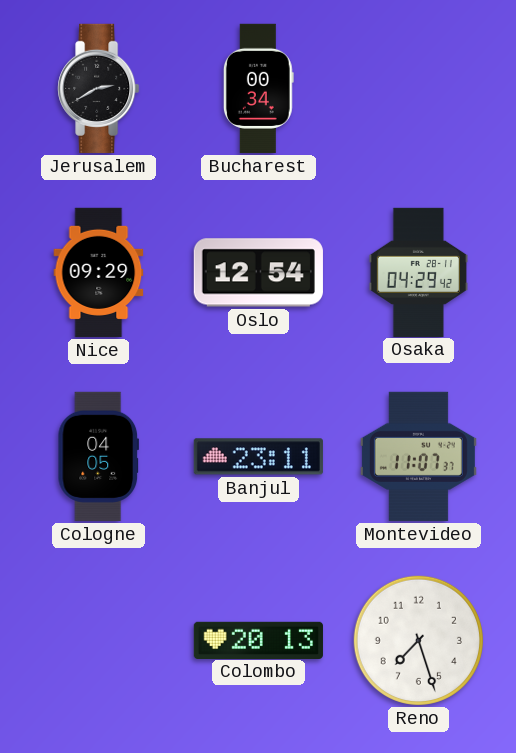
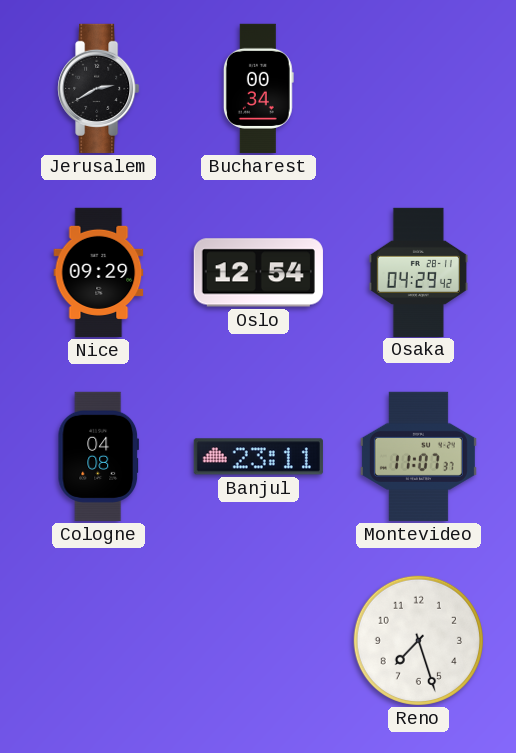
Cologne: 04:05 -> 04:08
Colombo: 20:13 -> none
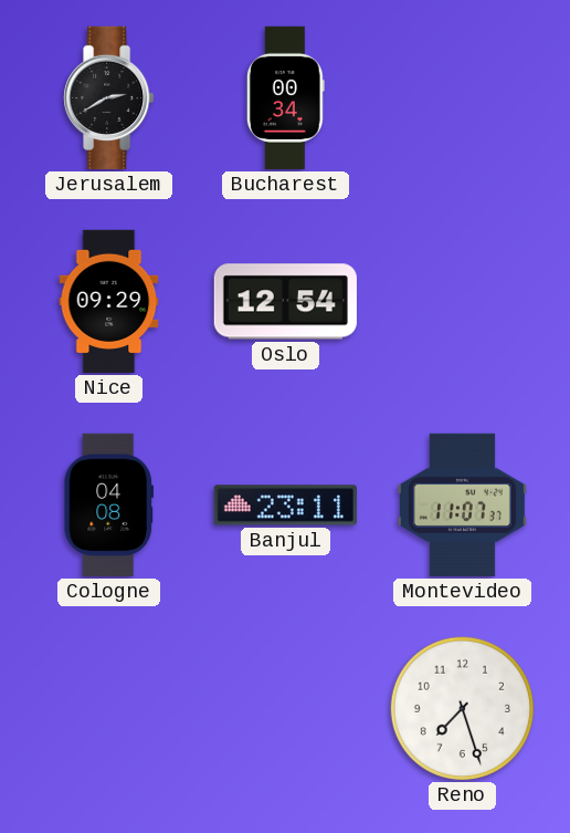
Osaka: 04:29 -> none
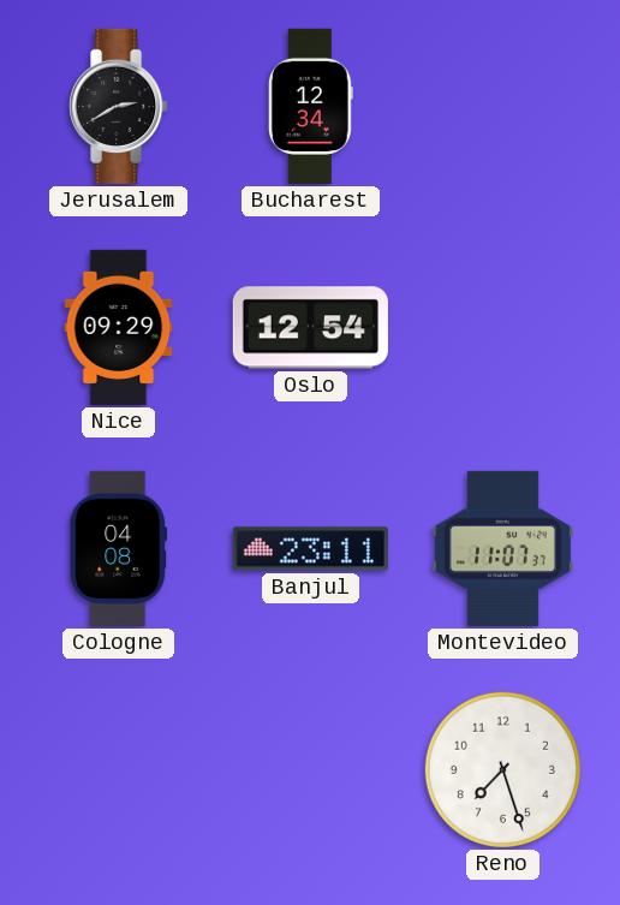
Bucharest: 00:34 -> 12:34
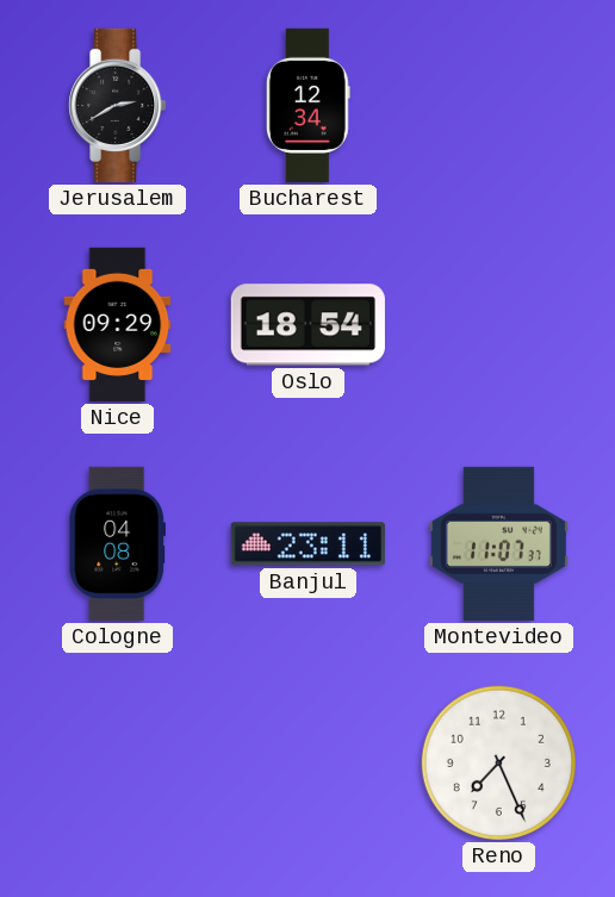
Oslo: 12:54 -> 18:54
Reno: 7:27 -> 7:26
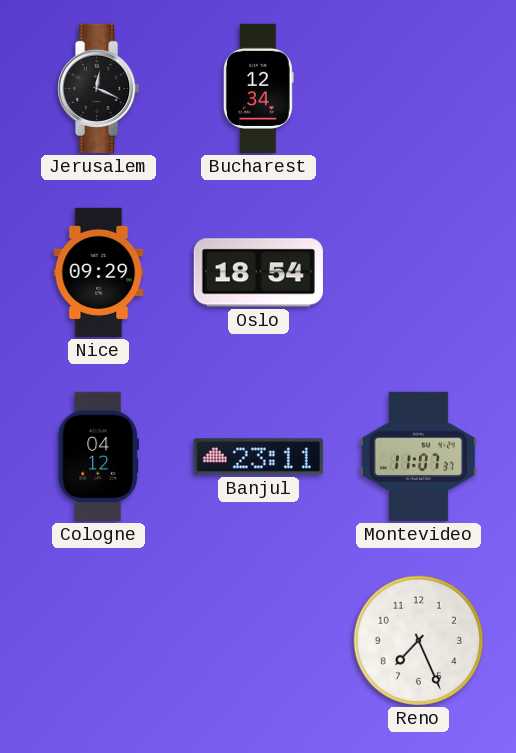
Jerusalem: 2:40 -> 12:19
Cologne: 04:08 -> 04:12
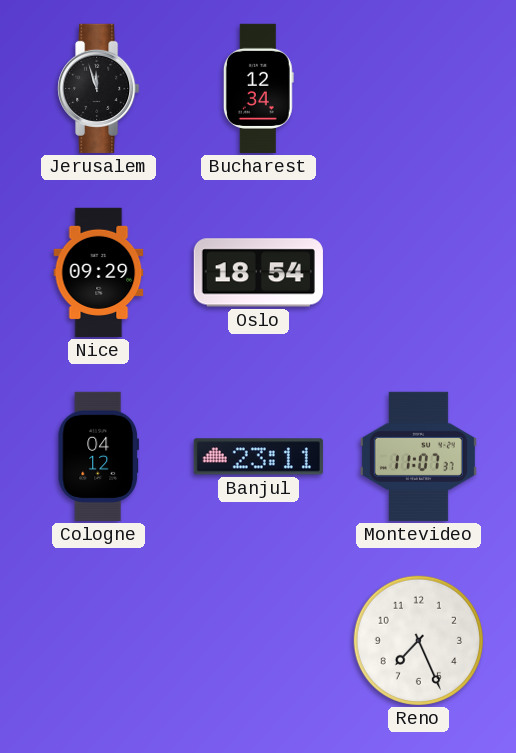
Jerusalem: 12:19 -> 11:57
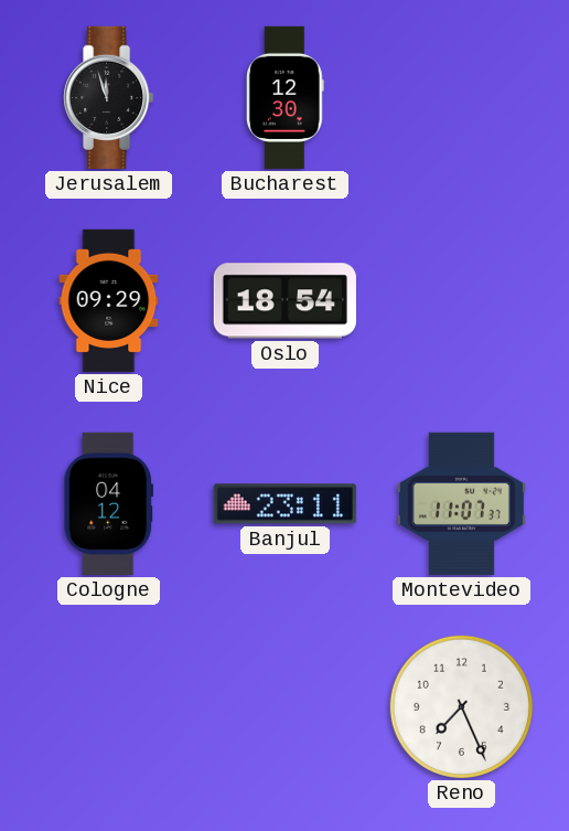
Bucharest: 12:34 -> 12:30
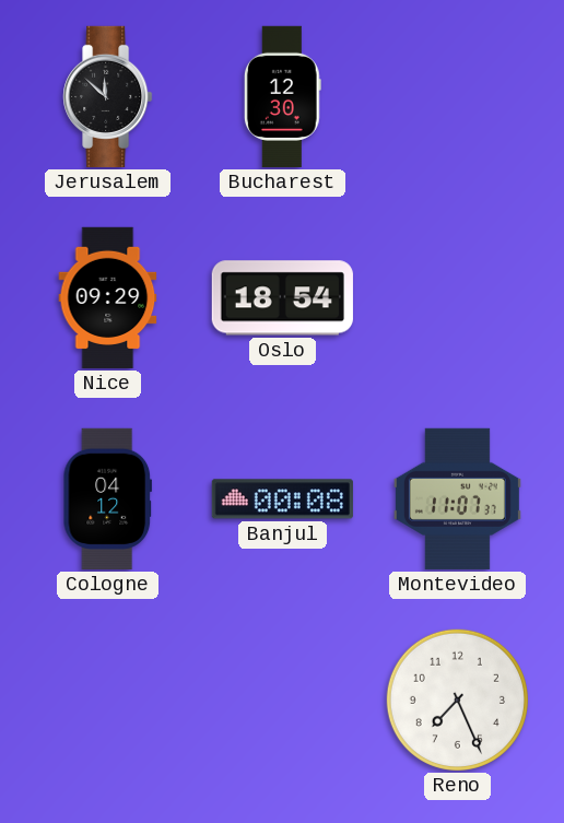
Jerusalem: 11:57 -> 11:52
Banjul: 23:11 -> 00:08
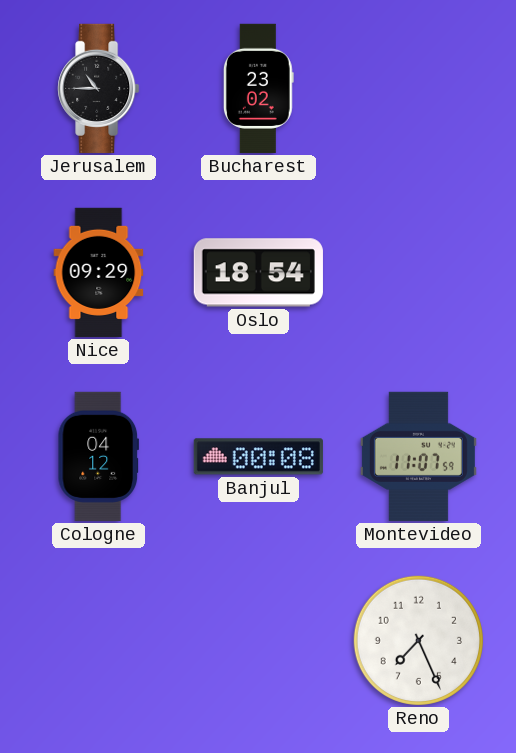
Jerusalem: 11:52 -> 10:45
Bucharest: 12:30 -> 23:02
Montevideo: 11:07:37 -> 11:07:59
